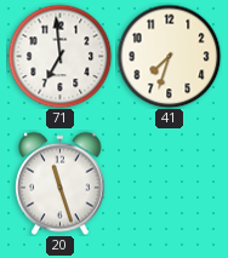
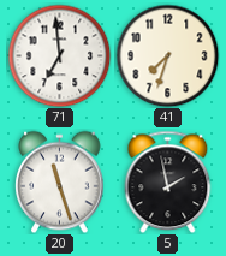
5: none -> 1:58
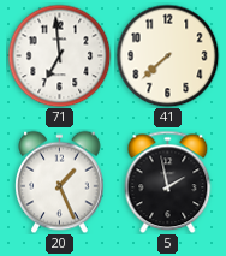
41: 7:33 -> 7:38
20: 11:27 -> 1:26
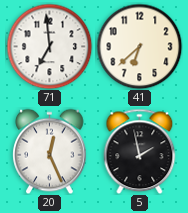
41: 7:38 -> 6:38
20: 1:26 -> 12:26
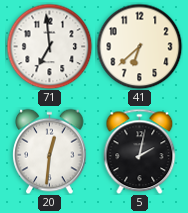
20: 12:26 -> 12:31
5: 1:58 -> 2:02
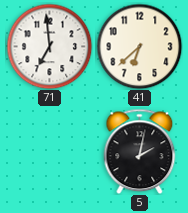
20: 12:31 -> none
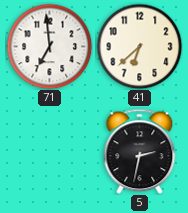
5: 2:02 -> 2:32
